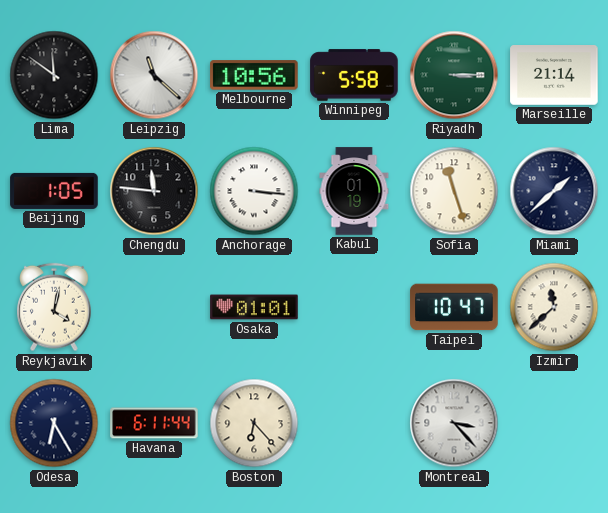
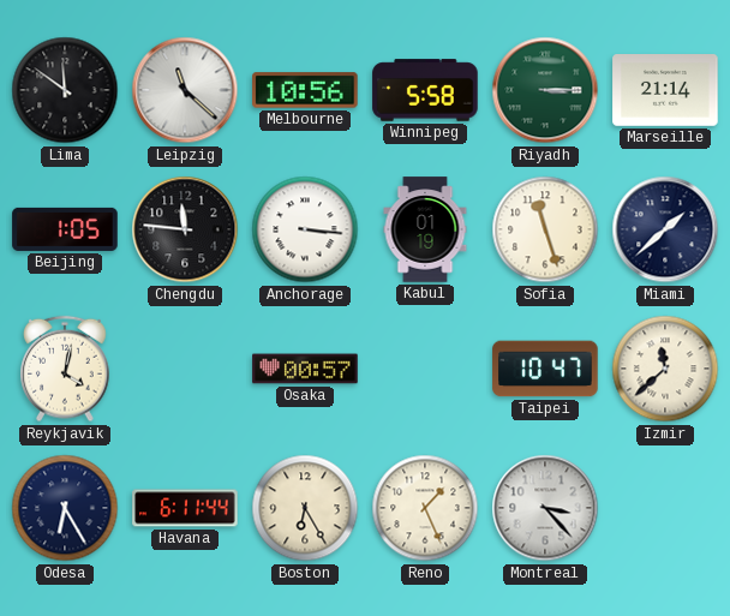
Osaka: 01:01 -> 00:57
Boston: 6:23 -> 6:25
Reno: none -> 1:26
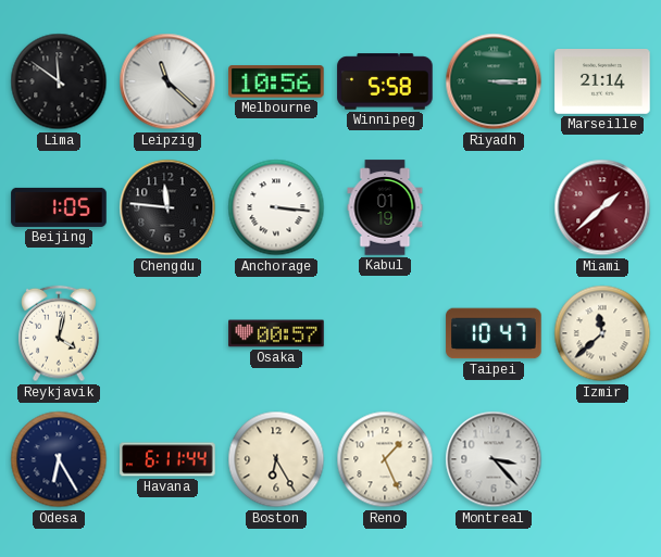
Sofia: 11:27 -> none
Miami dial: navy -> burgundy
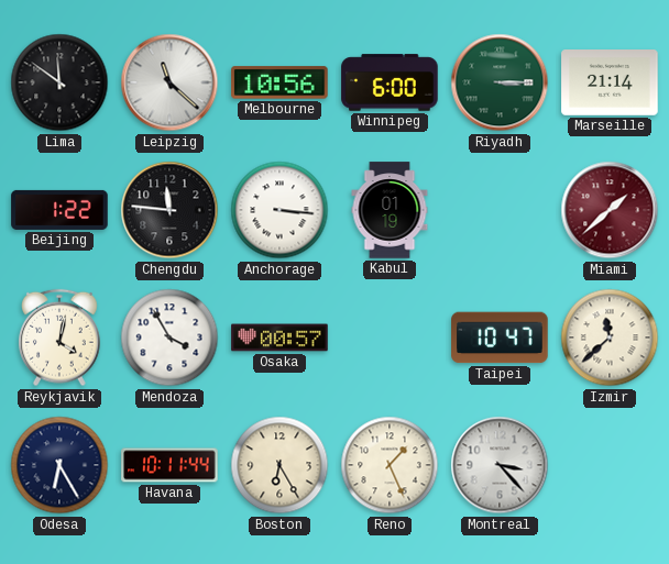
Winnipeg: 5:58 -> 6:00
Beijing: 1:05 -> 1:22
Mendoza: none -> 3:55
Havana: 6:11 -> 10:11
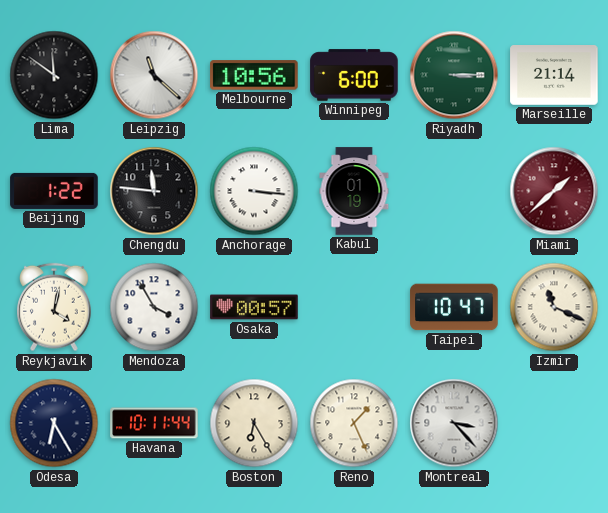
Izmir: 11:38 -> 11:19
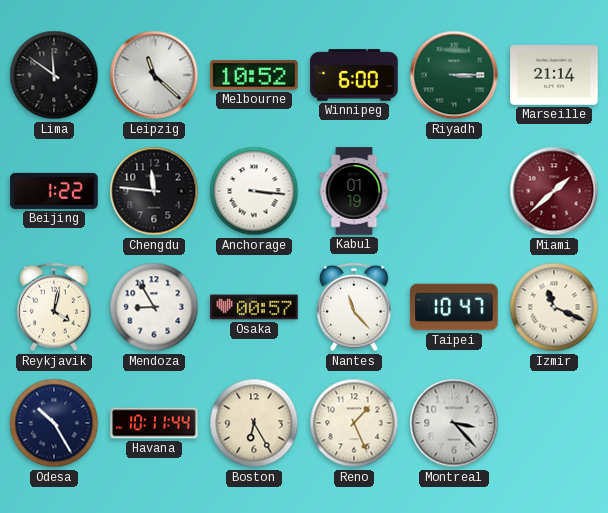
Melbourne: 10:56 -> 10:52
Mendoza: 3:55 -> 8:55
Nantes: none -> 11:23
Odesa: 6:25 -> 10:25
